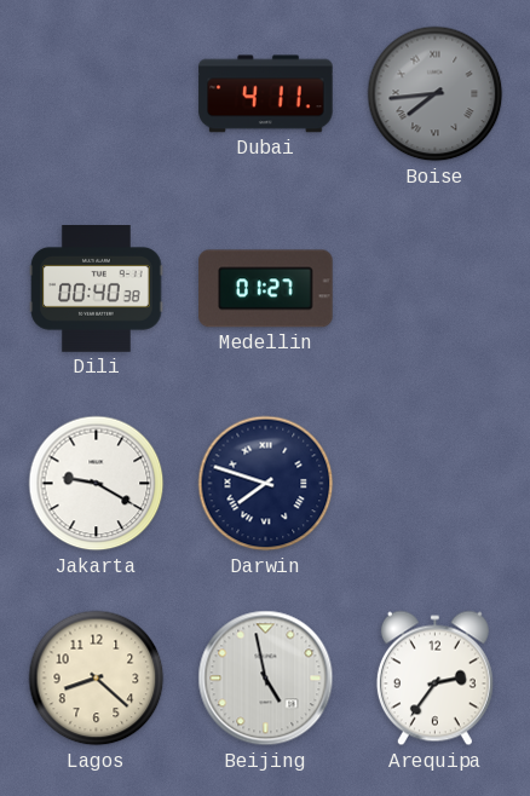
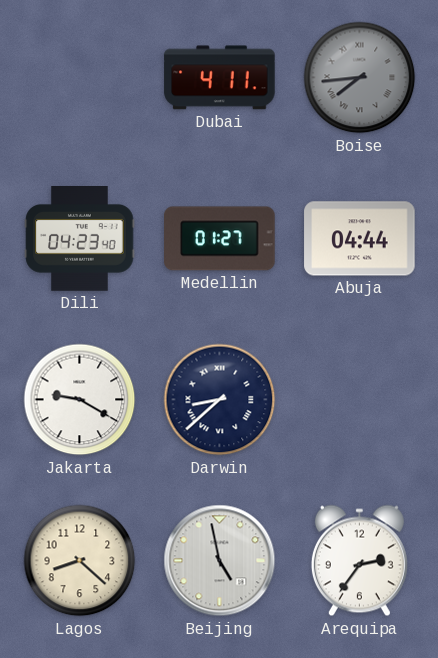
Dili: 00:40 -> 04:23
Abuja: none -> 04:44
Darwin: 7:48 -> 8:38
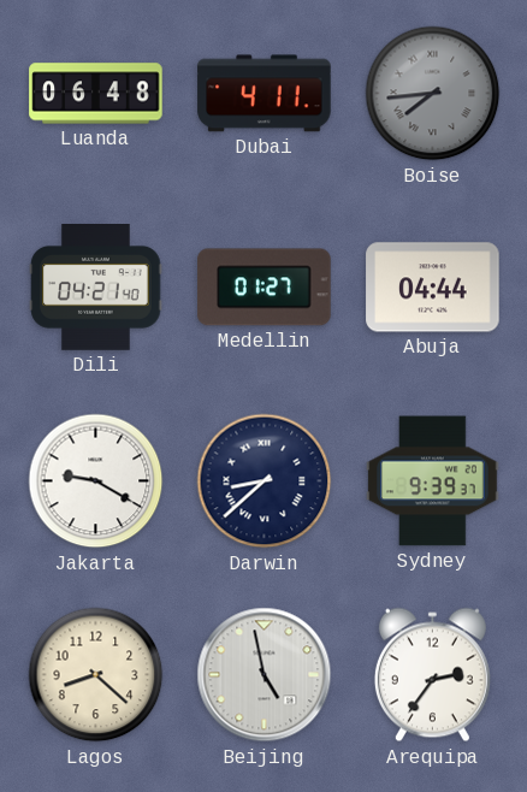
Luanda: none -> 06:48
Dili: 04:23 -> 04:21
Sydney: none -> 9:39
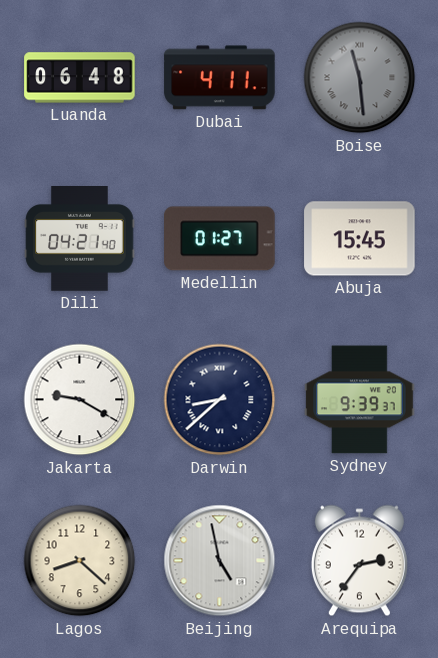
Boise: 7:44 -> 11:29
Abuja: 04:44 -> 15:45
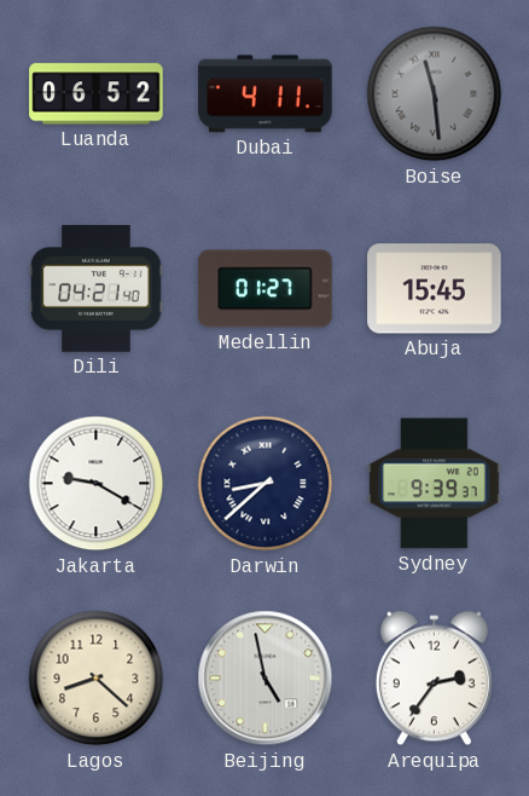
Luanda: 06:48 -> 06:52
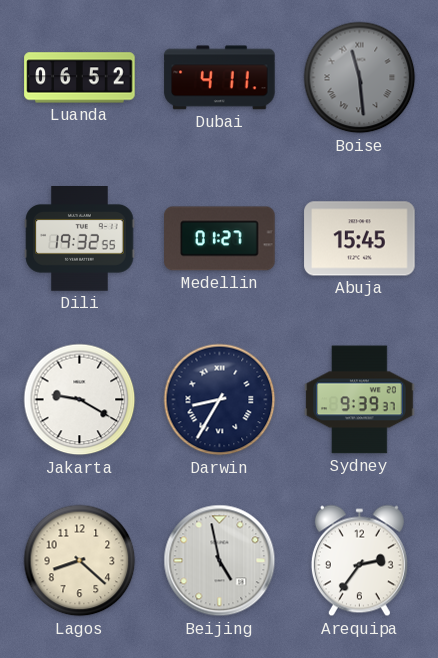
Dili: 04:21 -> 19:32
Darwin: 8:38 -> 8:35
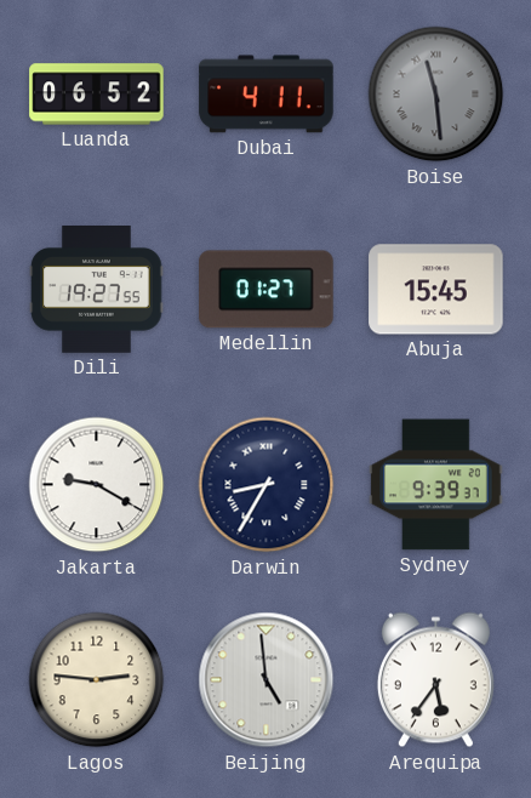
Dili: 19:32 -> 19:27
Lagos: 8:22 -> 2:46
Beijing: 4:58 -> 4:59
Arequipa: 2:36 -> 5:36
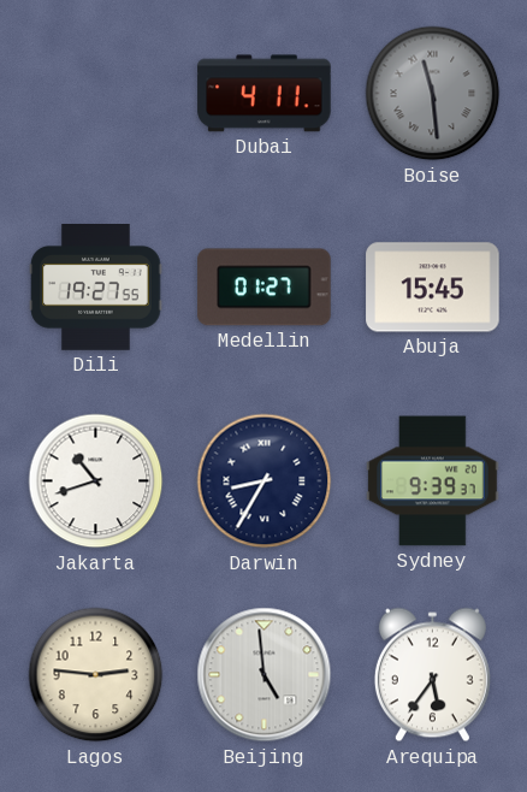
Luanda: 06:52 -> none
Jakarta: 9:20 -> 10:42
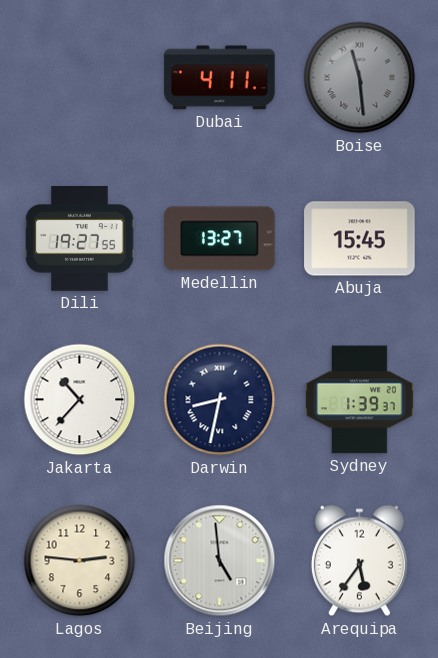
Medellin: 01:27 -> 13:27
Jakarta: 10:42 -> 10:37
Darwin: 8:35 -> 8:32
Sydney: 9:39 -> 1:39
